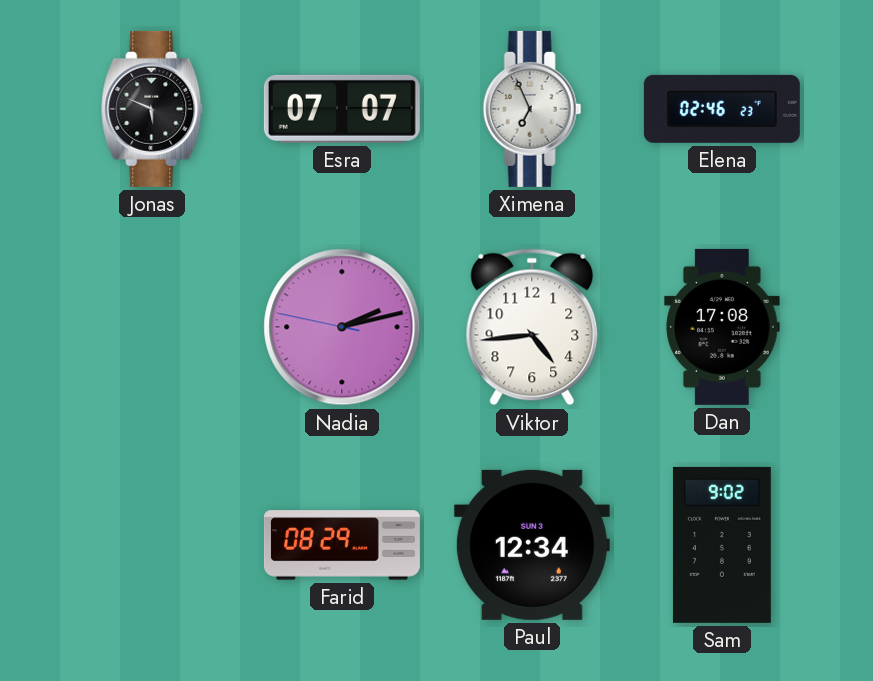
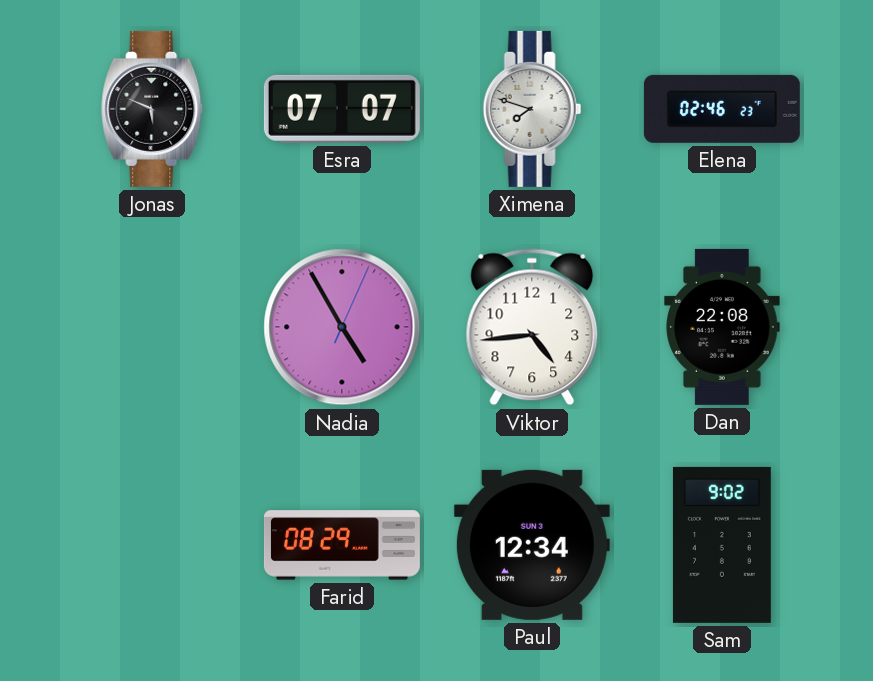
Ximena: 6:56 -> 7:48
Nadia: 2:12 -> 4:55
Dan: 17:08 -> 22:08
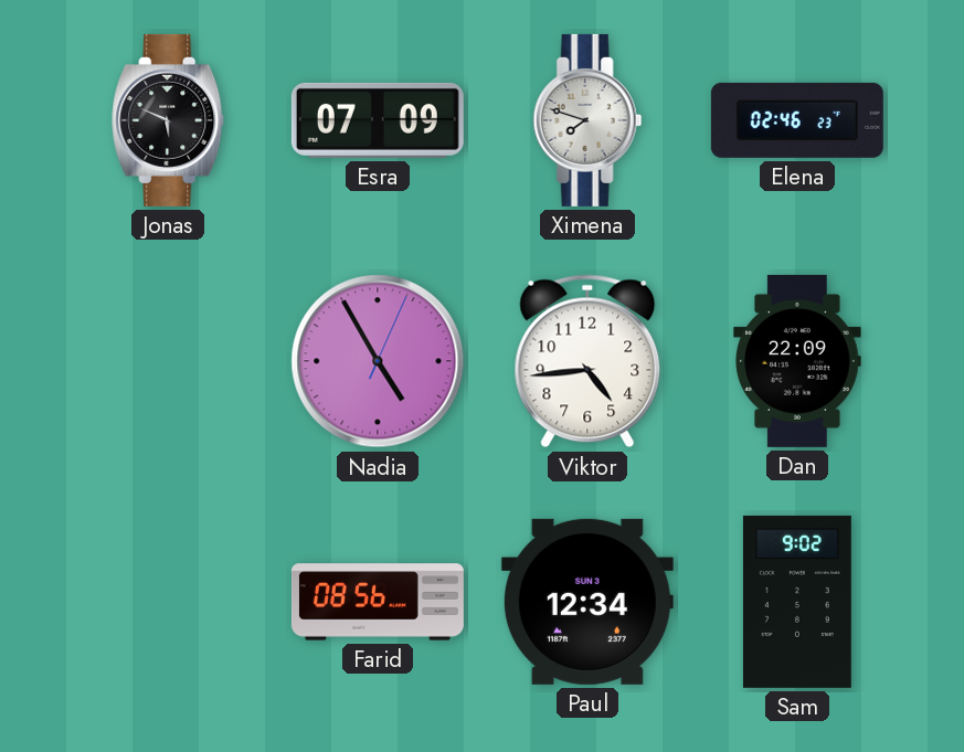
Esra: 07:07 -> 07:09
Dan: 22:08 -> 22:09
Farid: 08:29 -> 08:56
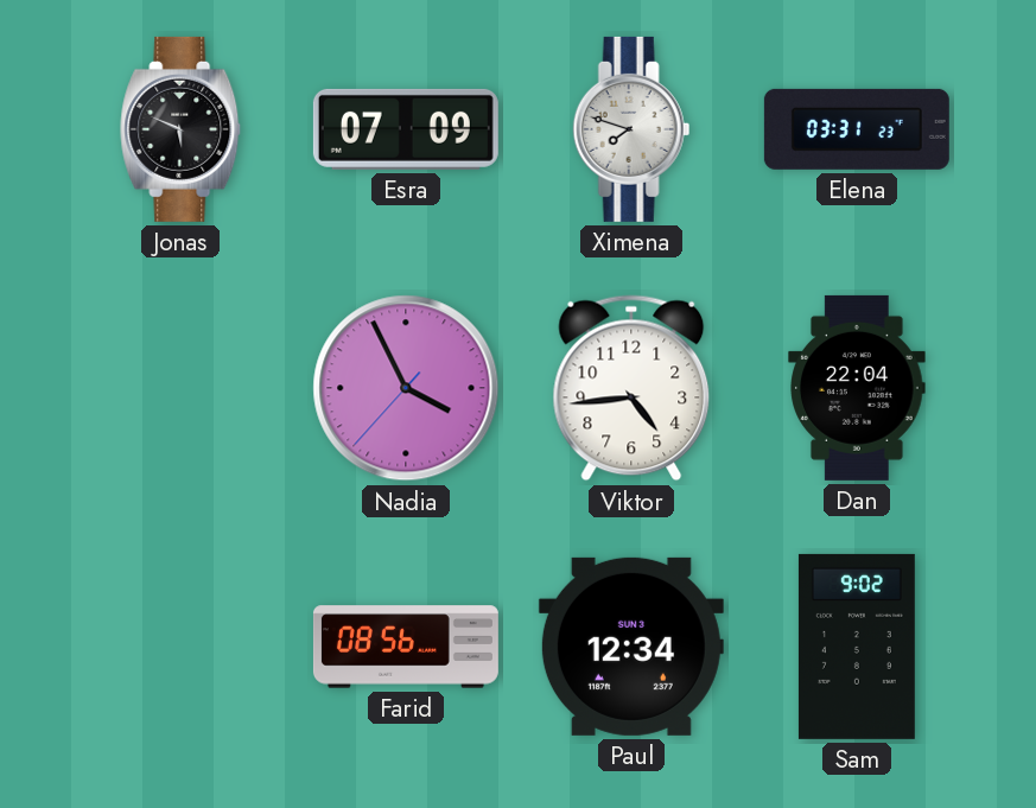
Elena: 02:46 -> 03:31
Nadia: 4:55 -> 3:55
Dan: 22:09 -> 22:04
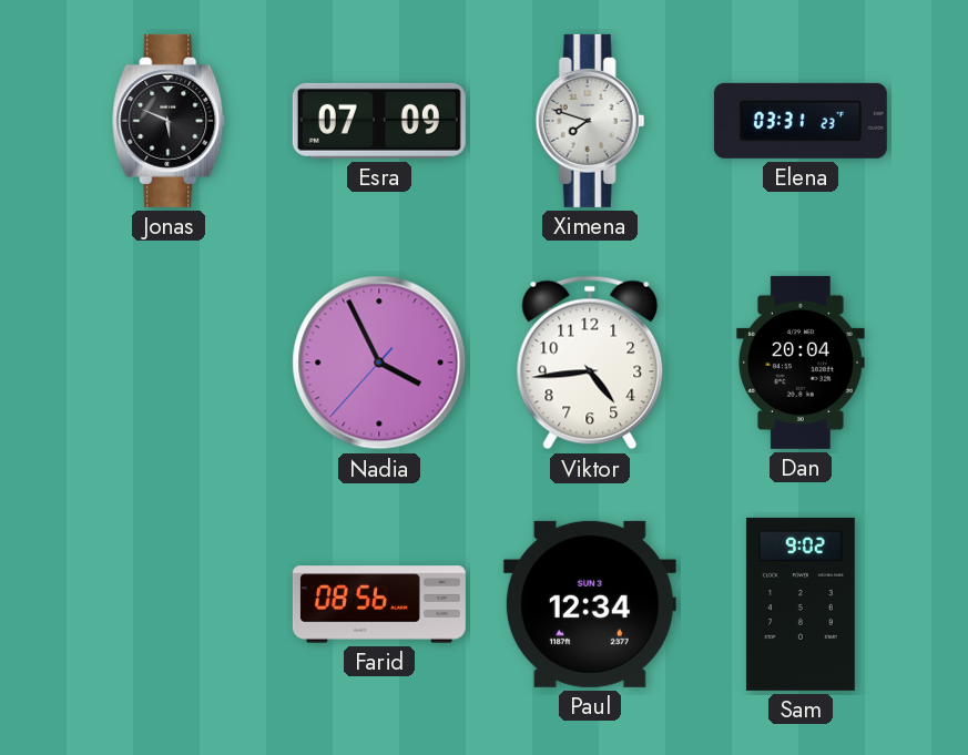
Dan: 22:04 -> 20:04
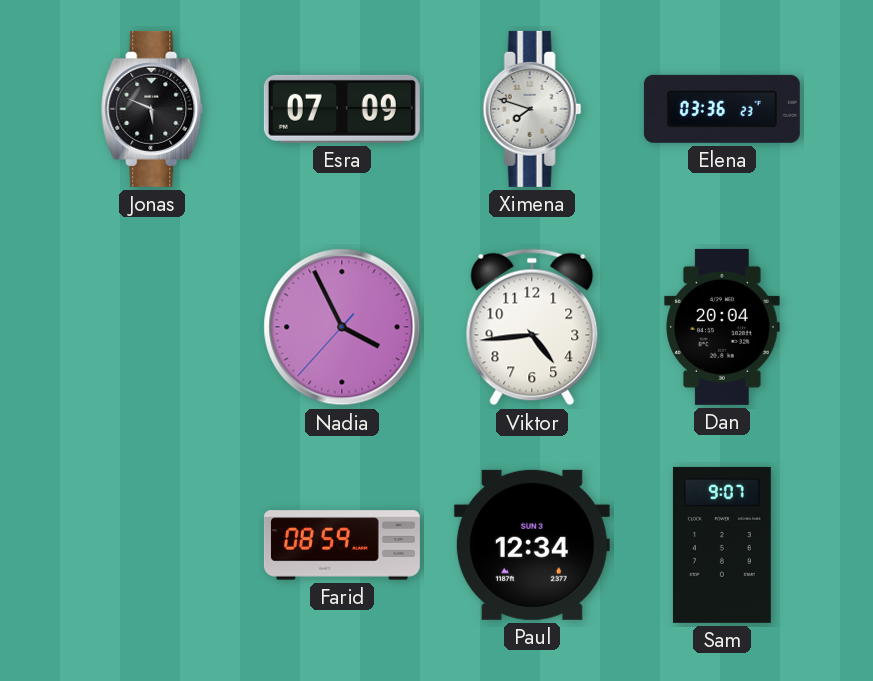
Elena: 03:31 -> 03:36
Farid: 08:56 -> 08:59
Sam: 9:02 -> 9:07
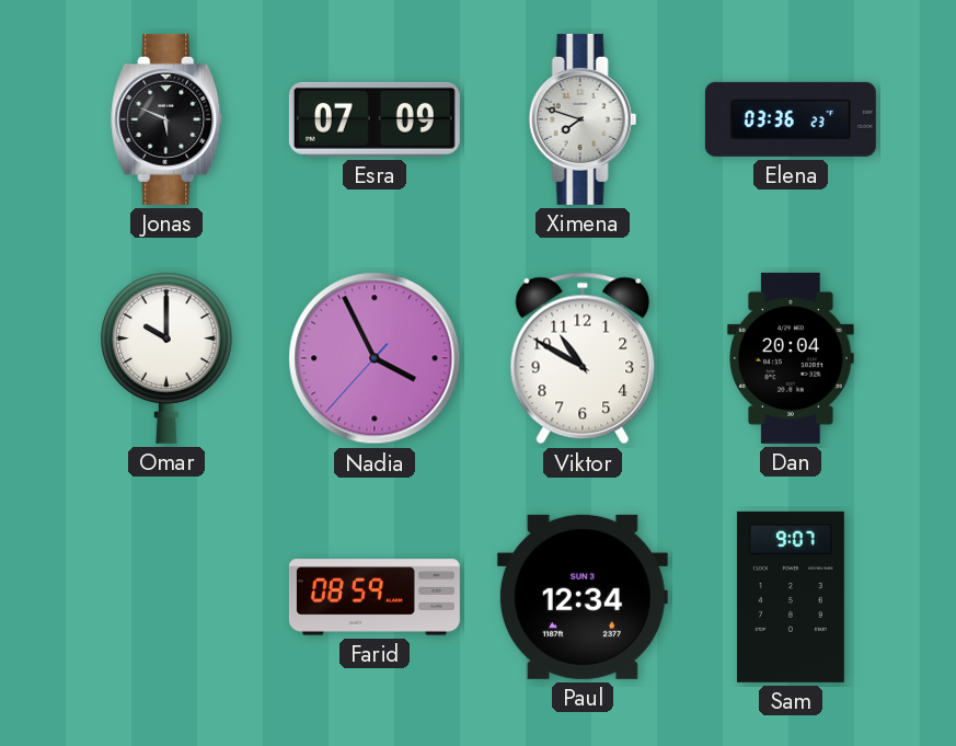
Omar: none -> 10:00
Viktor: 4:44 -> 10:50
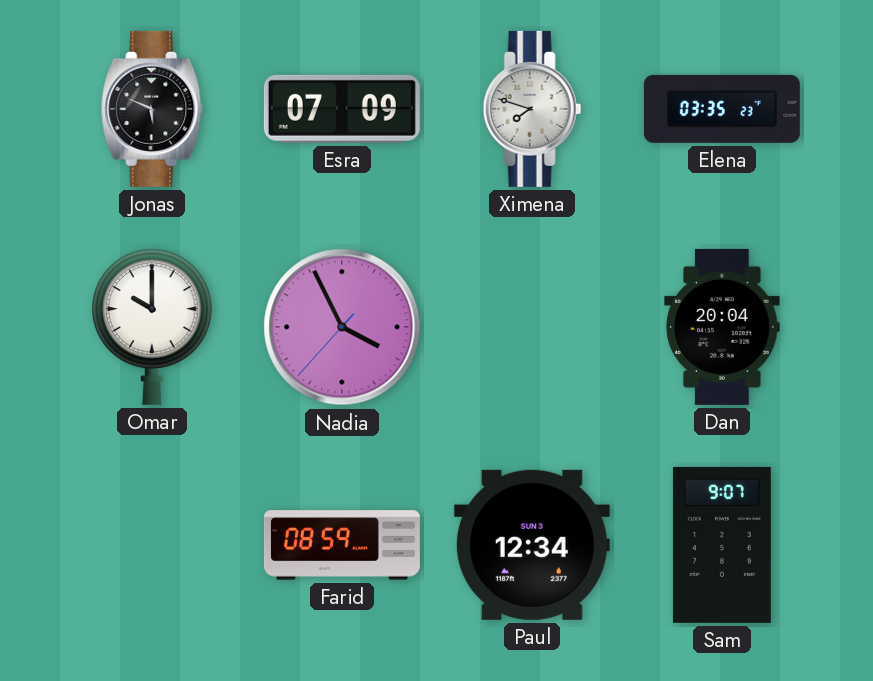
Elena: 03:36 -> 03:35
Viktor: 10:50 -> none
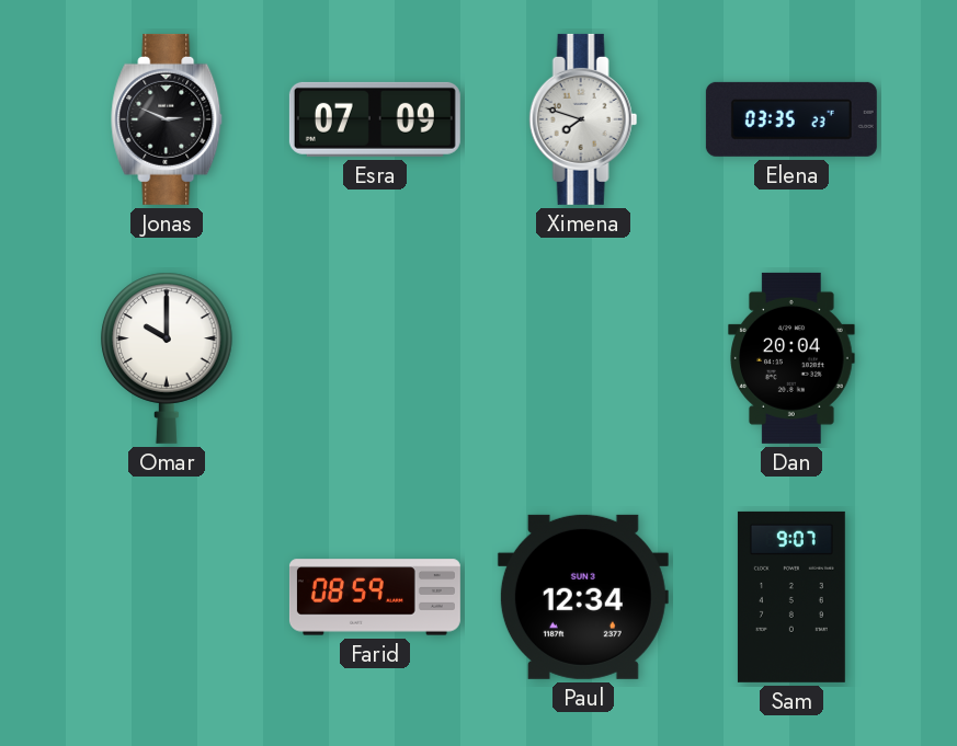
Jonas: 5:49 -> 2:49
Nadia: 3:55 -> none
